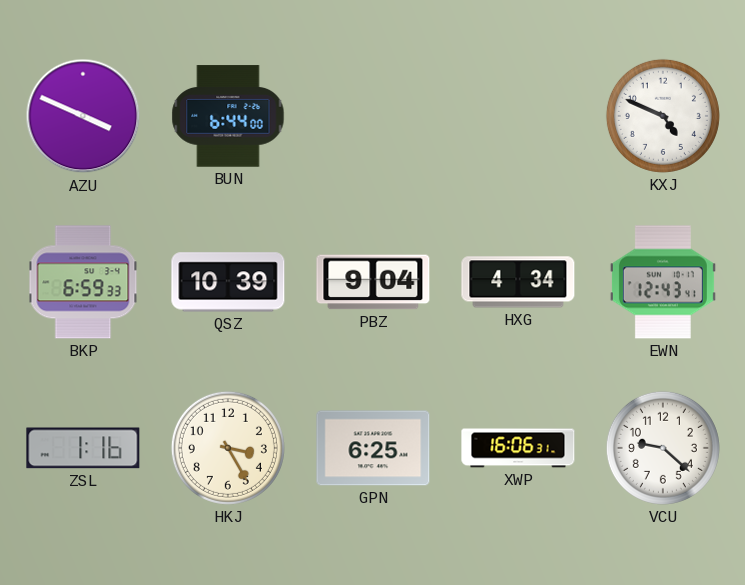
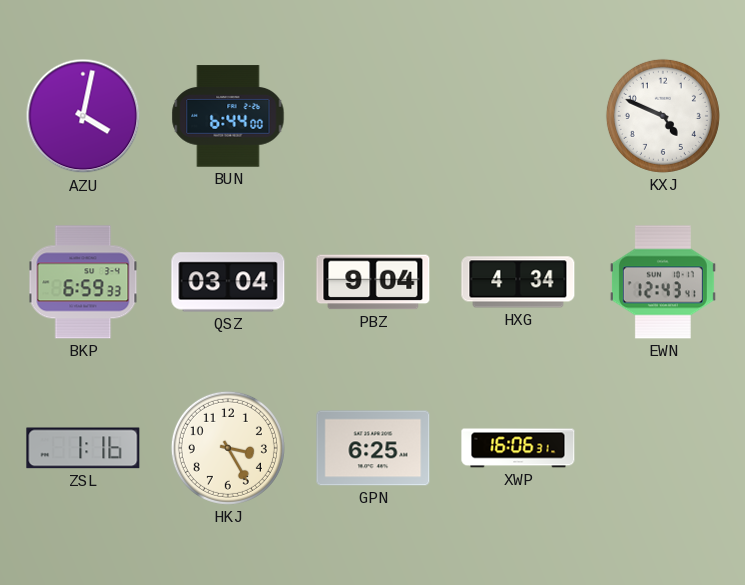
AZU: 3:49 -> 4:02
QSZ: 10:39 -> 03:04
VCU: 9:22 -> none
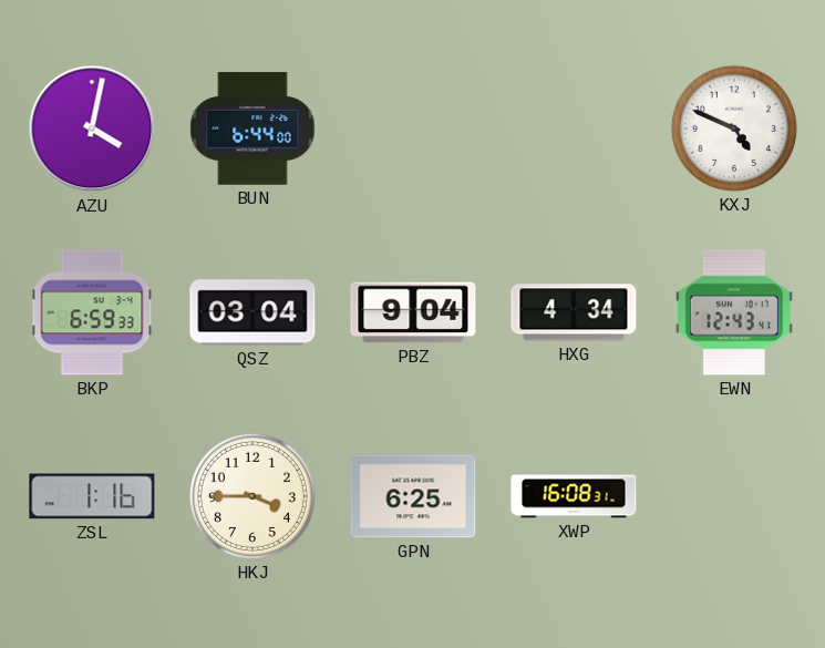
HKJ: 3:25 -> 3:45
XWP: 16:06 -> 16:08
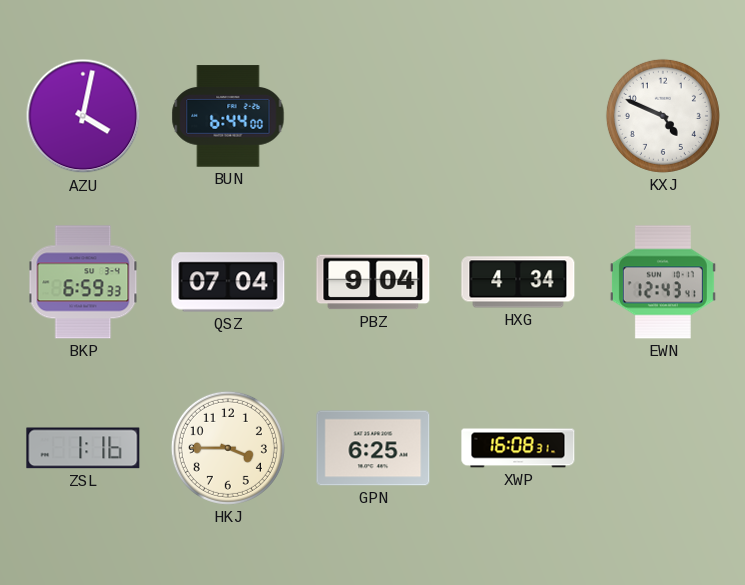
QSZ: 03:04 -> 07:04
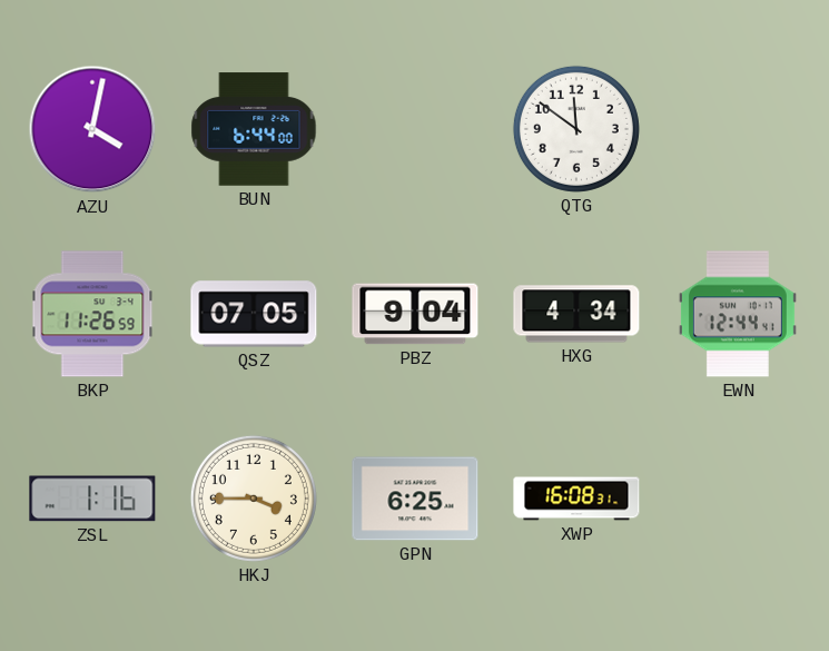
QTG: none -> 11:51
KXJ: 4:49 -> none
BKP: 6:59 -> 11:26
QSZ: 07:04 -> 07:05
EWN: 12:43 -> 12:44
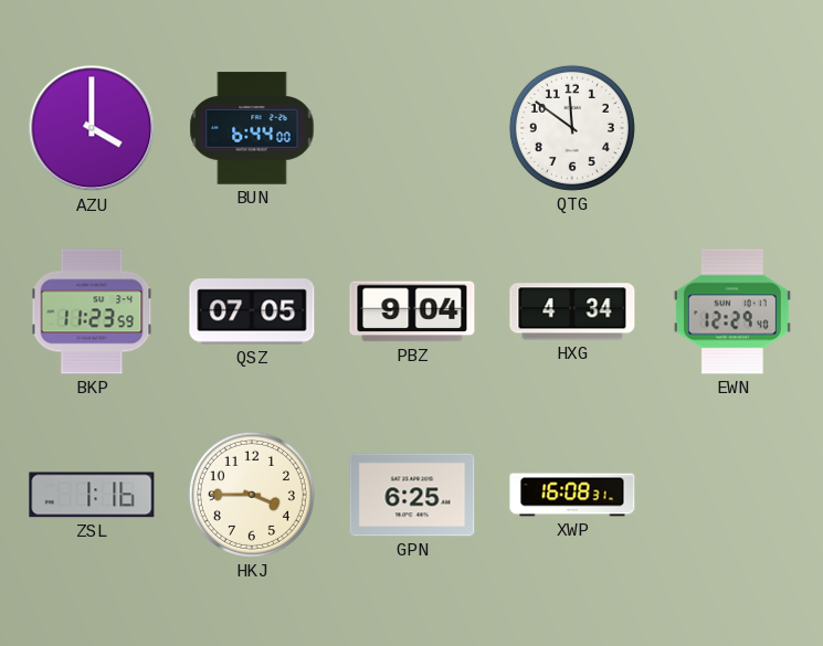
AZU: 4:02 -> 4:00
BKP: 11:26 -> 11:23
EWN: 12:44 -> 12:29
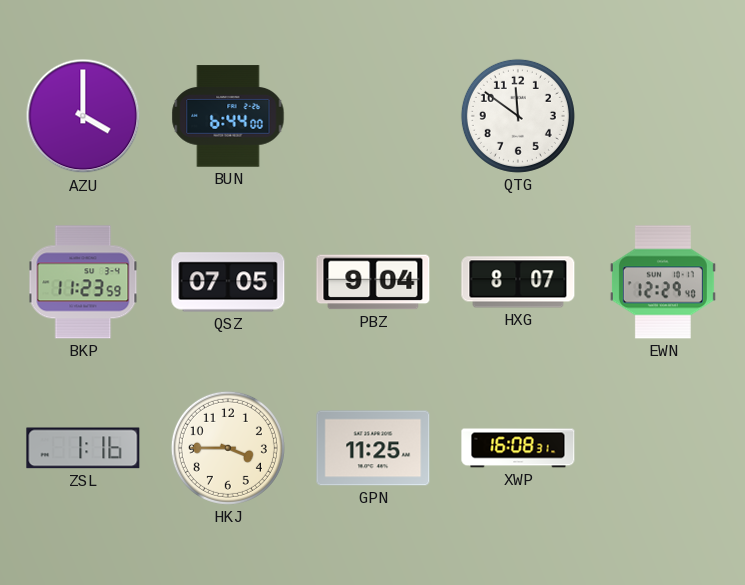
HXG: 4:34 -> 8:07
GPN: 6:25 -> 11:25
